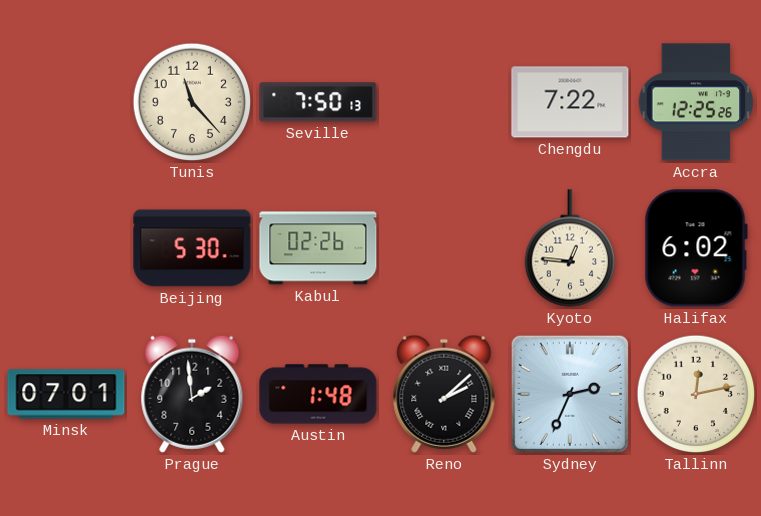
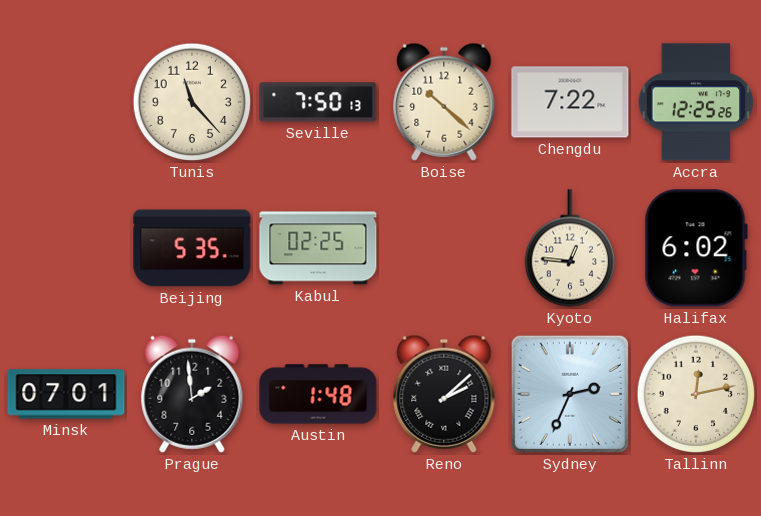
Boise: none -> 10:22
Beijing: 5:30 -> 5:35
Kabul: 02:26 -> 02:25
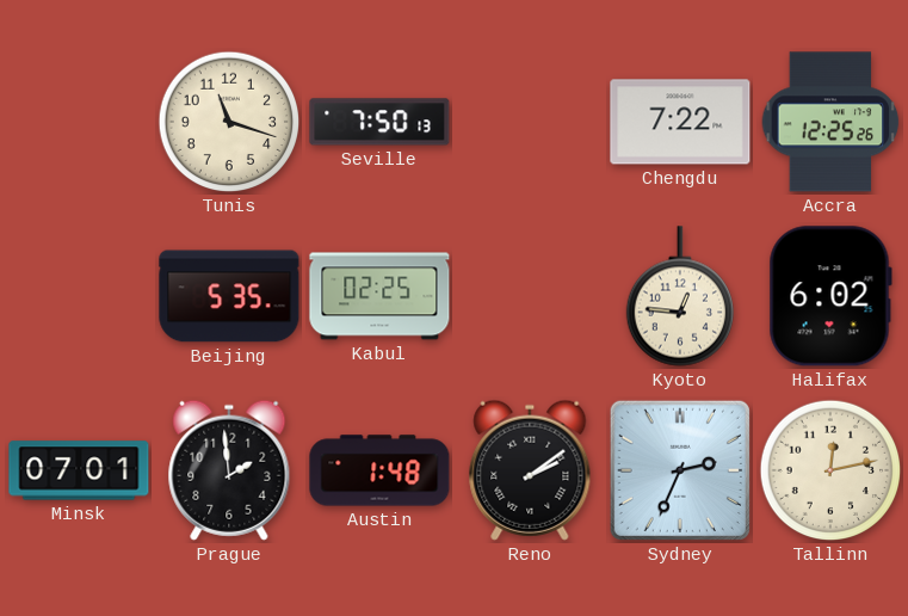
Tunis: 11:23 -> 11:18
Boise: 10:22 -> none
Reno: 2:08 -> 2:09
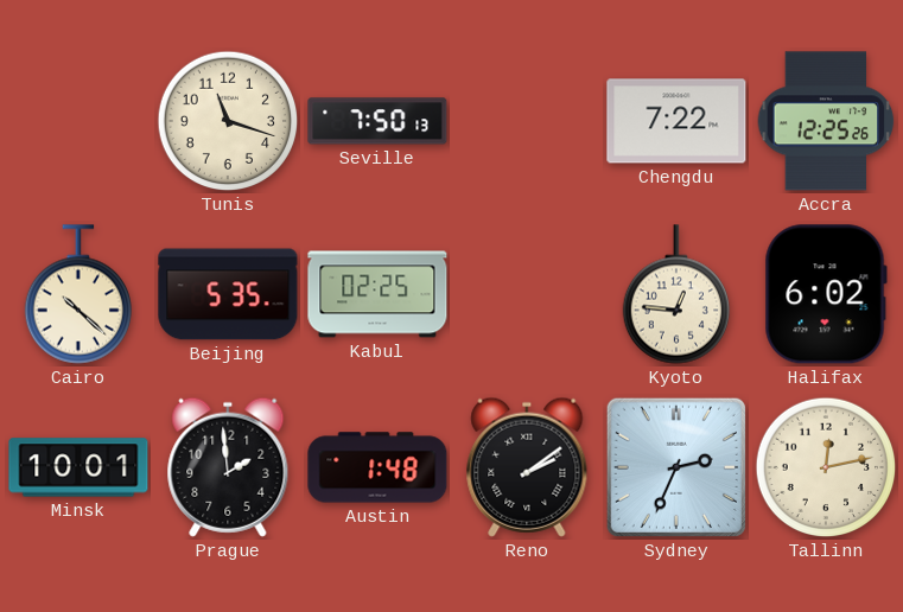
Cairo: none -> 10:22
Minsk: 07:01 -> 10:01
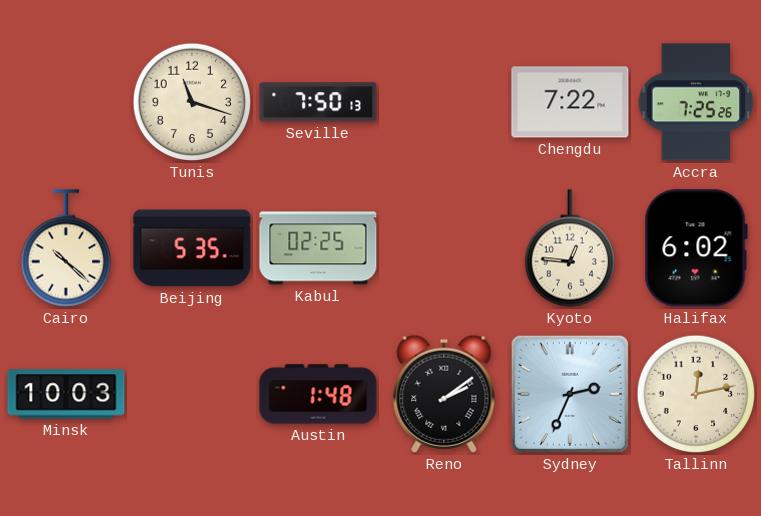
Accra: 12:25 -> 7:25
Minsk: 10:01 -> 10:03
Prague: 1:59 -> none
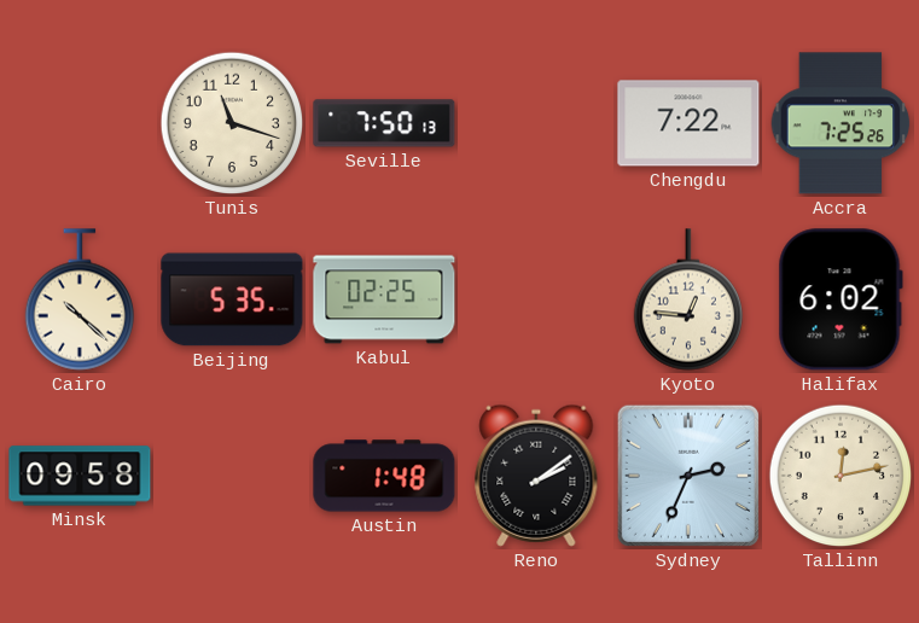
Minsk: 10:03 -> 09:58
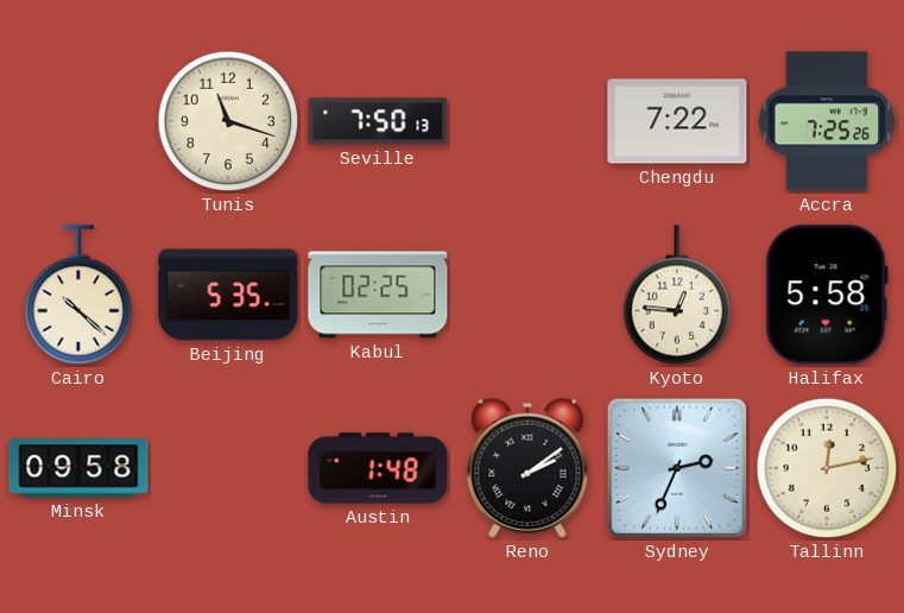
Halifax: 6:02 -> 5:58
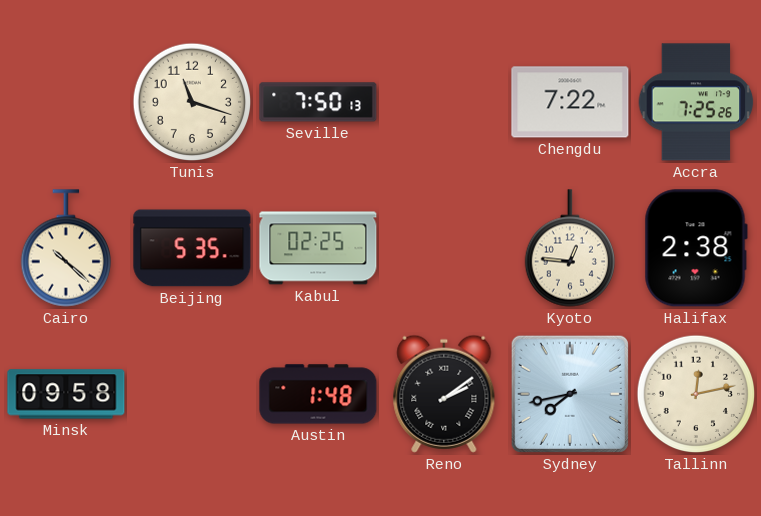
Halifax: 5:58 -> 2:38
Sydney: 2:34 -> 7:43
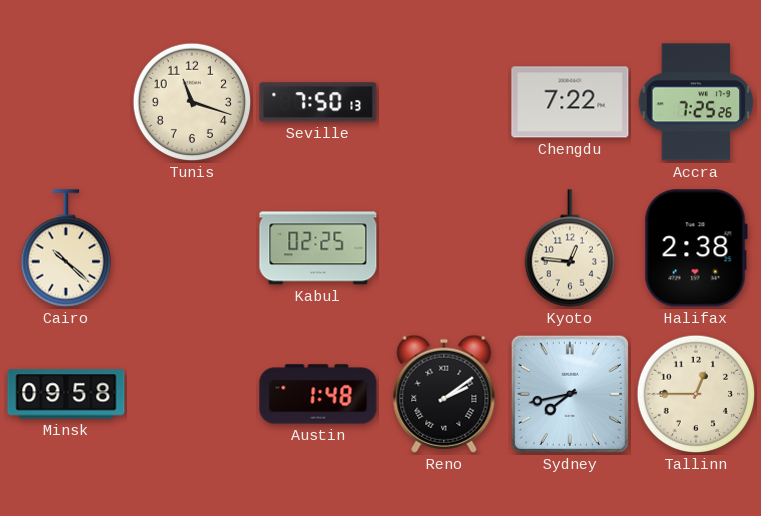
Beijing: 5:35 -> none
Tallinn: 12:13 -> 12:45
